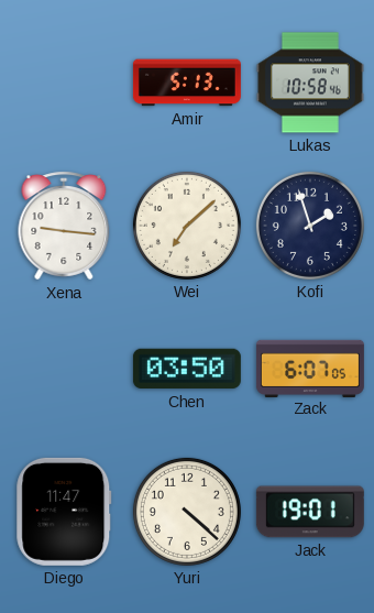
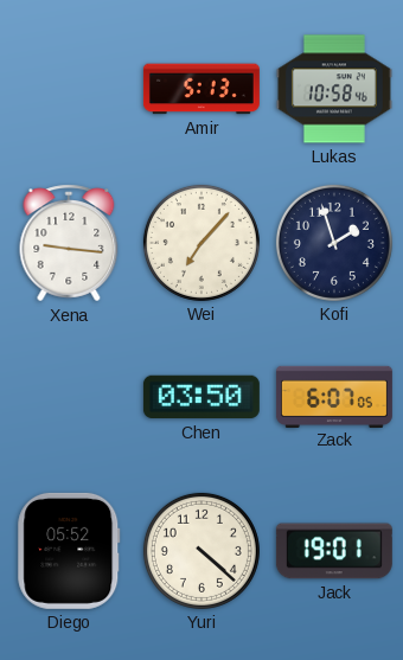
Wei: 7:08 -> 7:07
Diego: 11:47 -> 05:52
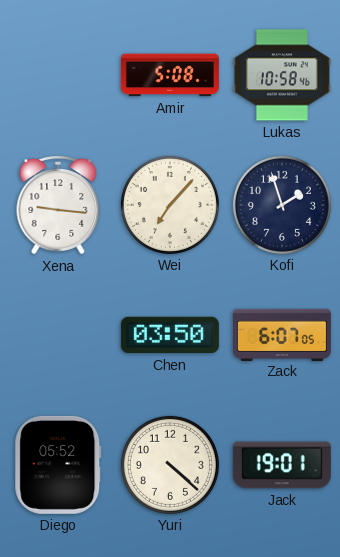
Amir: 5:13 -> 5:08
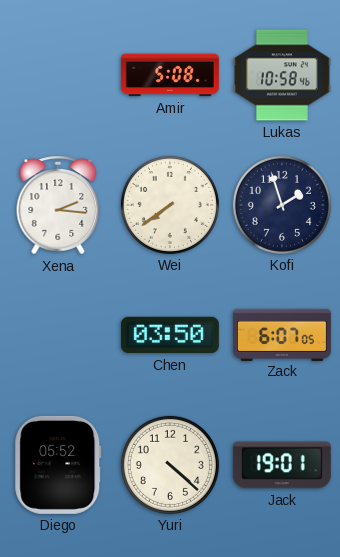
Xena: 9:16 -> 2:16
Wei: 7:07 -> 7:39
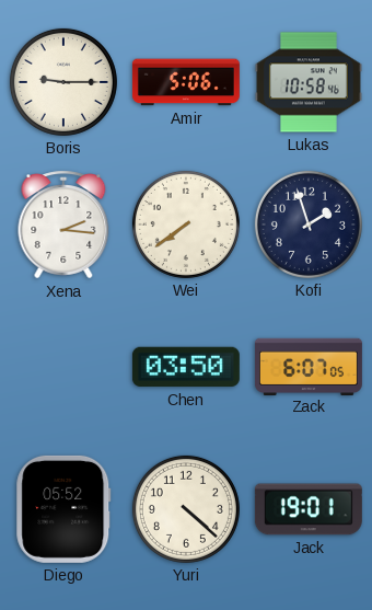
Boris: none -> 9:15
Amir: 5:08 -> 5:06
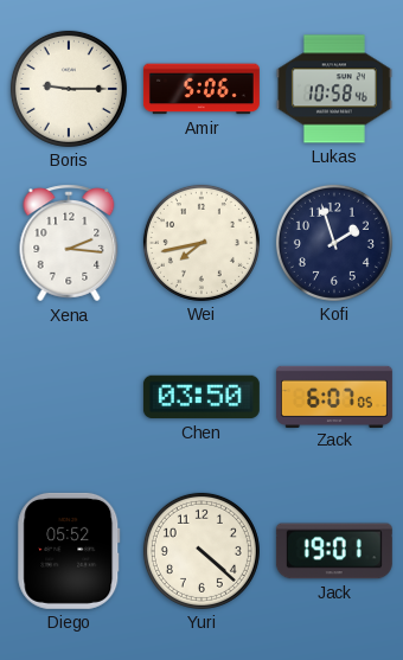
Wei: 7:39 -> 7:43
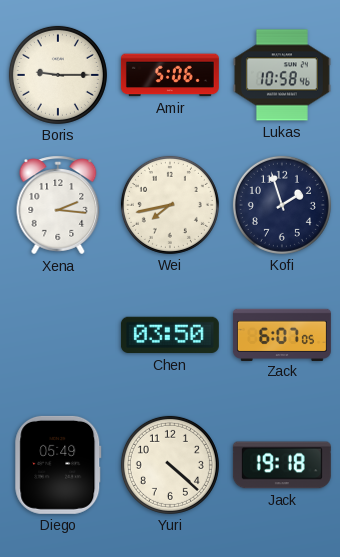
Diego: 05:52 -> 05:49
Jack: 19:01 -> 19:18
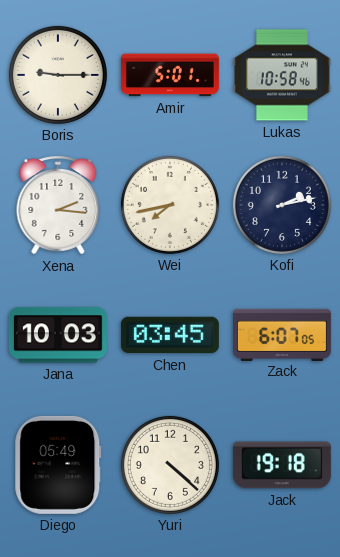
Amir: 5:06 -> 5:01
Kofi: 1:57 -> 2:13
Jana: none -> 10:03
Chen: 03:50 -> 03:45
